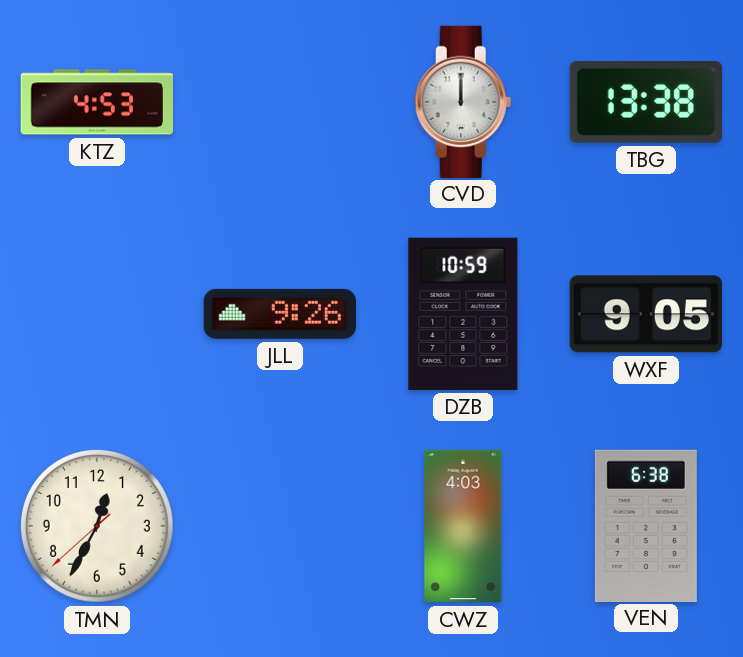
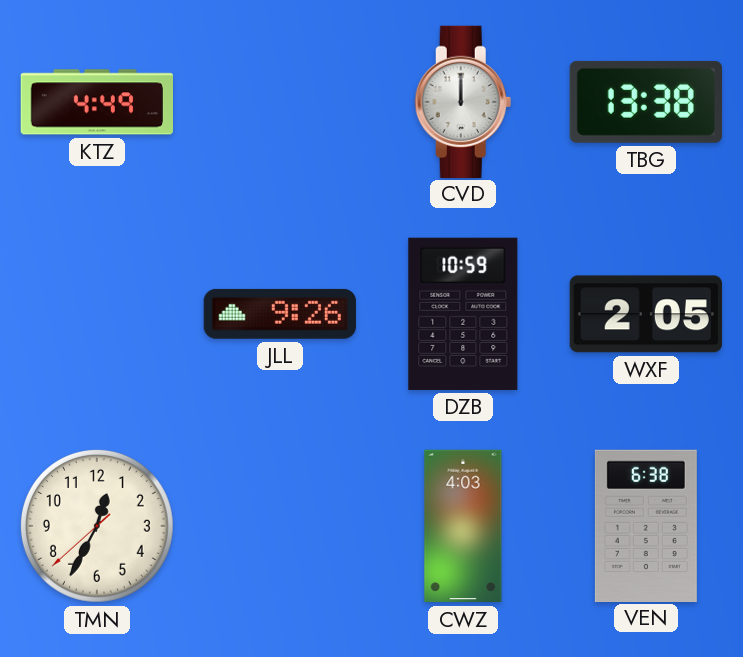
KTZ: 4:53 -> 4:49
WXF: 9:05 -> 2:05
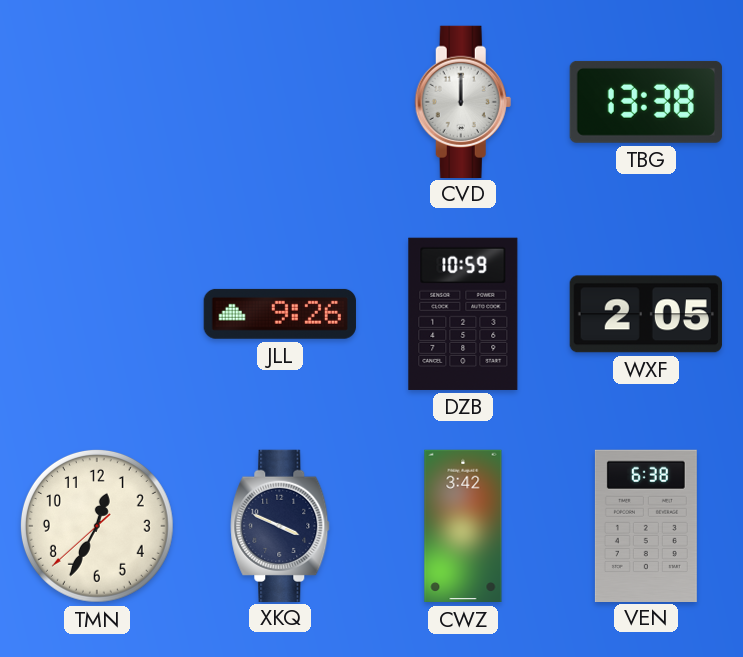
KTZ: 4:49 -> none
XKQ: none -> 3:49
CWZ: 4:03 -> 3:42
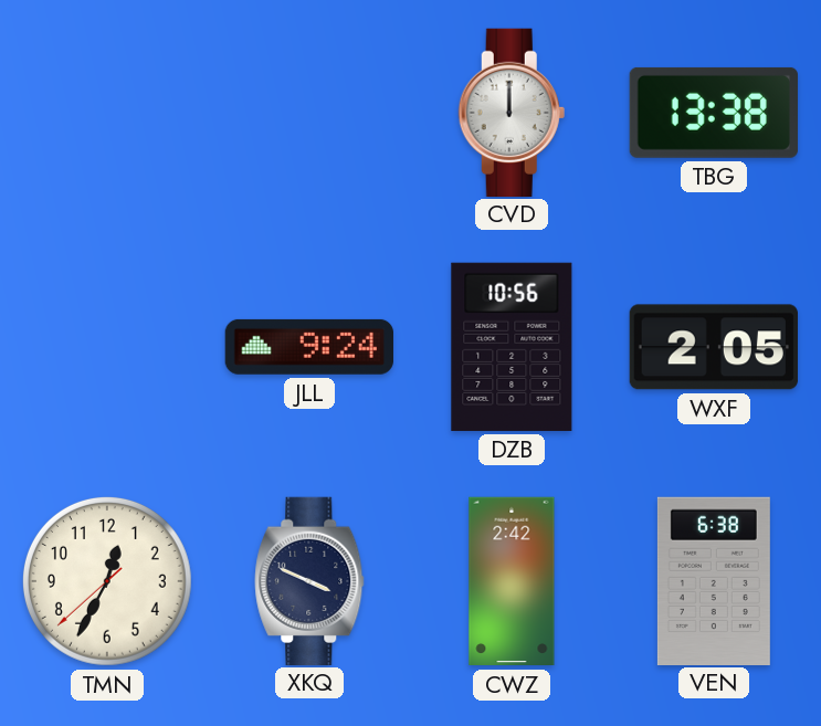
JLL: 9:26 -> 9:24
DZB: 10:59 -> 10:56
CWZ: 3:42 -> 2:42
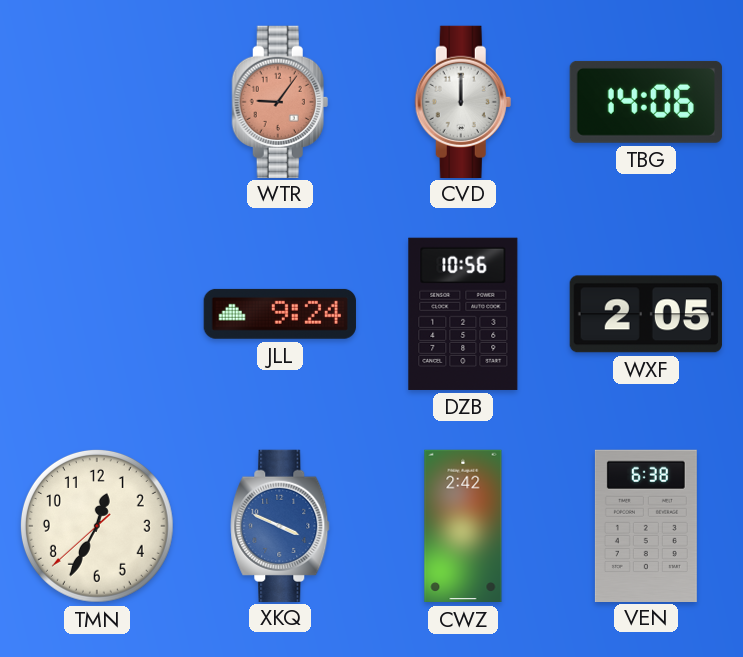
WTR: none -> 9:06
TBG: 13:38 -> 14:06
XKQ dial: navy -> blue
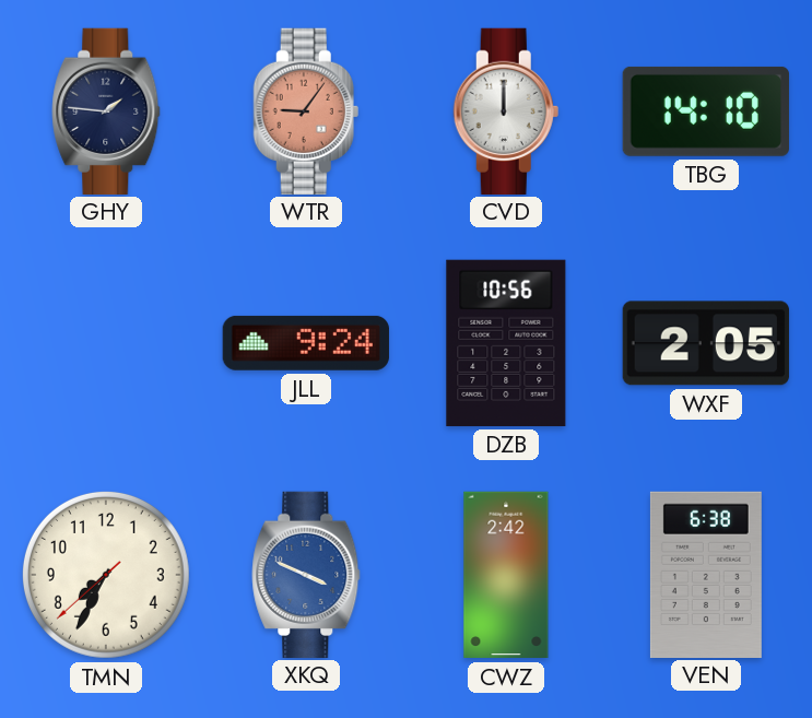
GHY: none -> 1:46
TBG: 14:06 -> 14:10
TMN: 12:34 -> 7:34
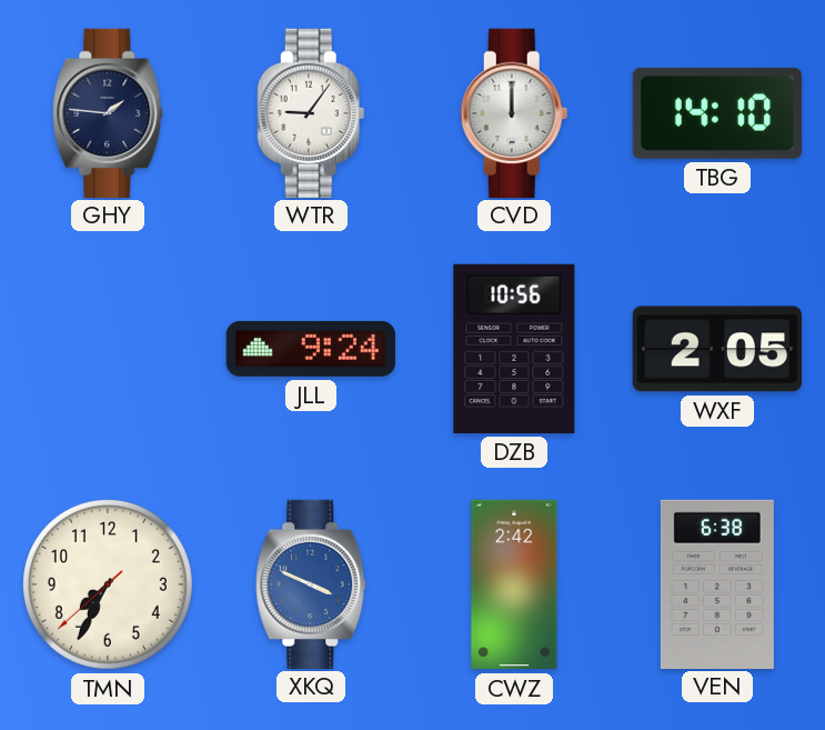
WTR dial: salmon -> white
